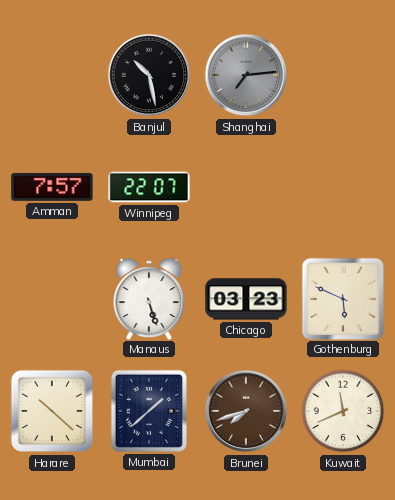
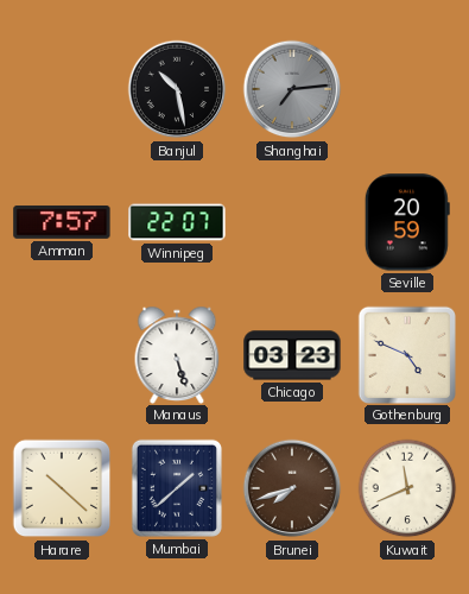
Seville: none -> 20:59
Gothenburg: 5:49 -> 4:49
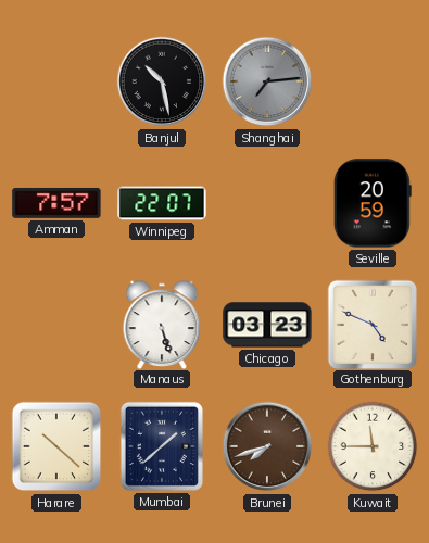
Kuwait: 11:41 -> 11:45
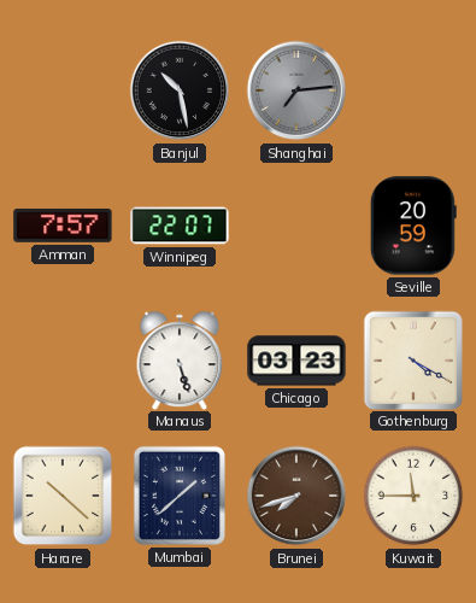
Gothenburg: 4:49 -> 4:20
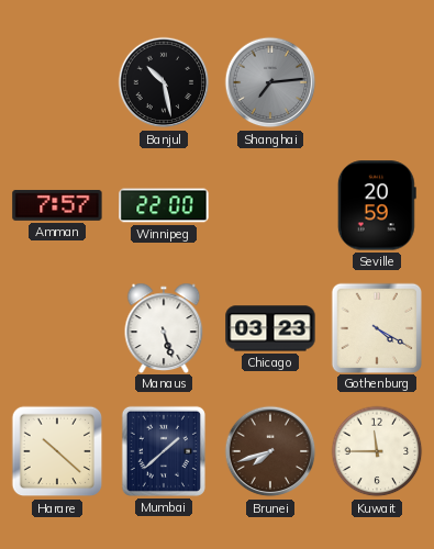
Winnipeg: 22:07 -> 22:00
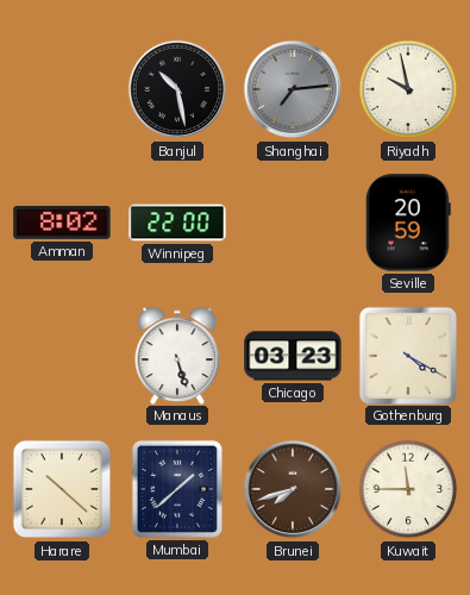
Riyadh: none -> 9:58
Amman: 7:57 -> 8:02
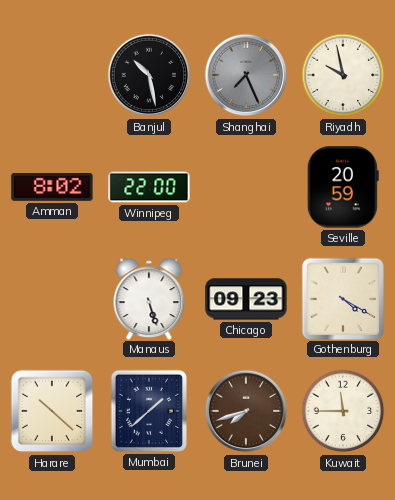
Shanghai: 7:14 -> 7:26
Chicago: 03:23 -> 09:23
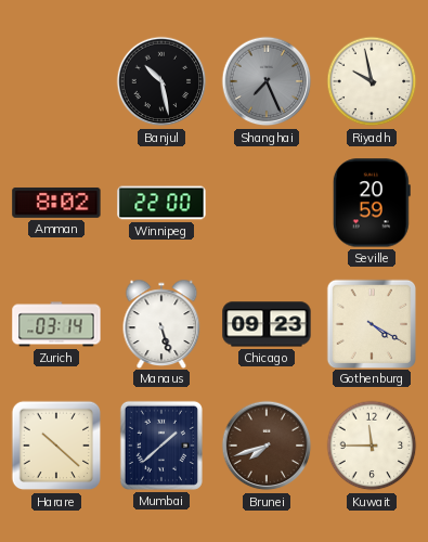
Zurich: none -> 03:14
